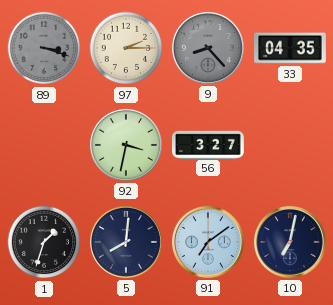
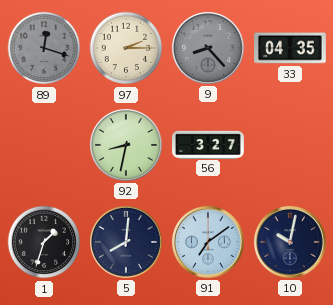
89: 3:18 -> 12:18
92: 3:32 -> 8:32
10: 7:02 -> 10:02
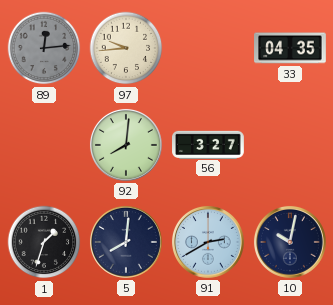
89: 12:18 -> 12:14
97: 2:15 -> 9:44
9: 8:23 -> none
92: 8:32 -> 8:01
91: 7:09 -> 2:40
